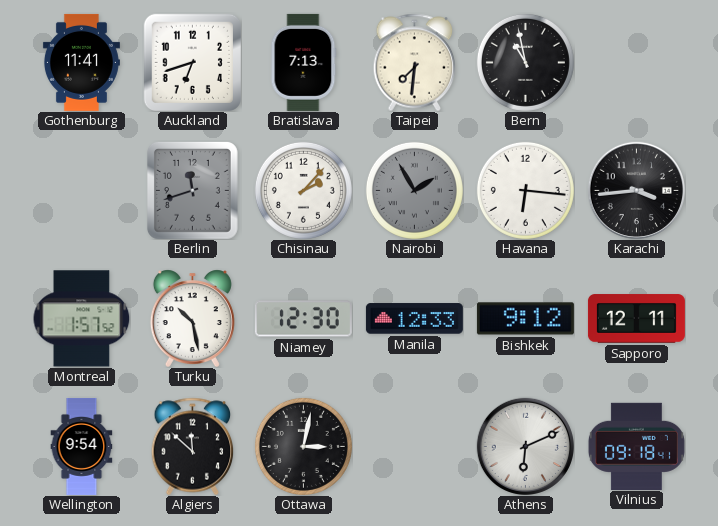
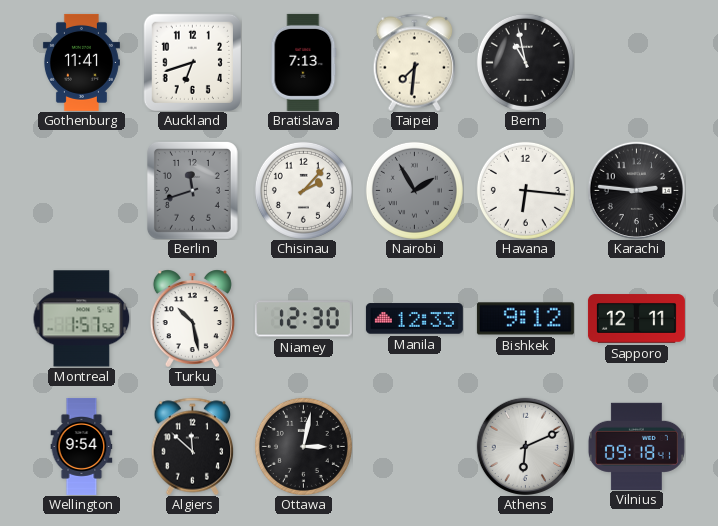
Karachi: 3:44 -> 2:46
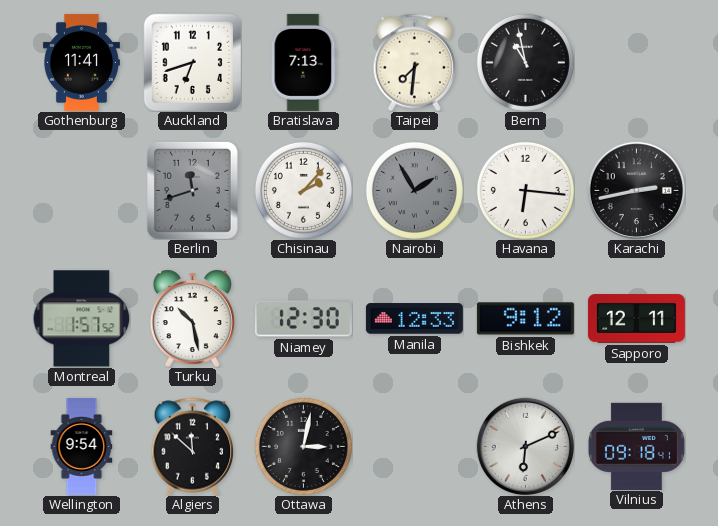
Karachi: 2:46 -> 2:43
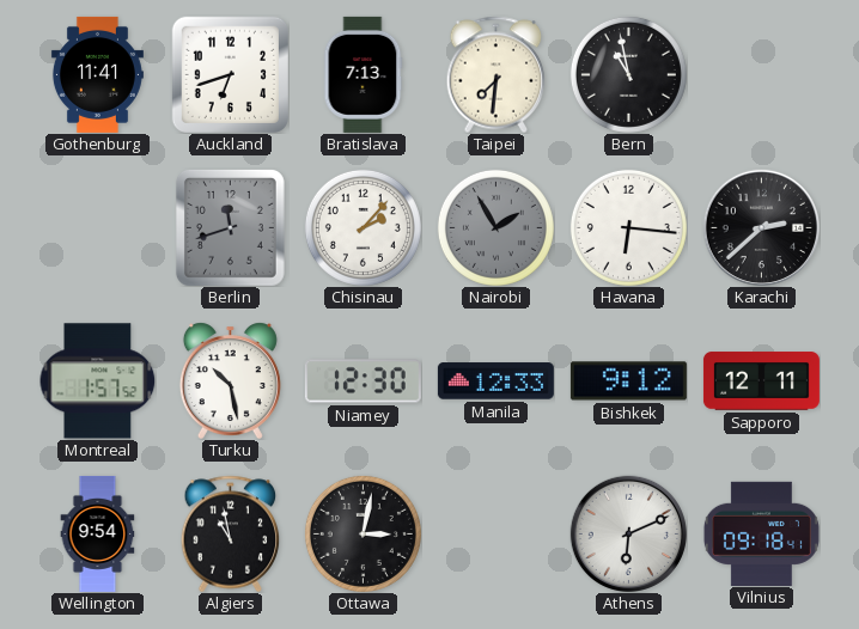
Karachi: 2:43 -> 2:38
Algiers: 11:52 -> 10:58
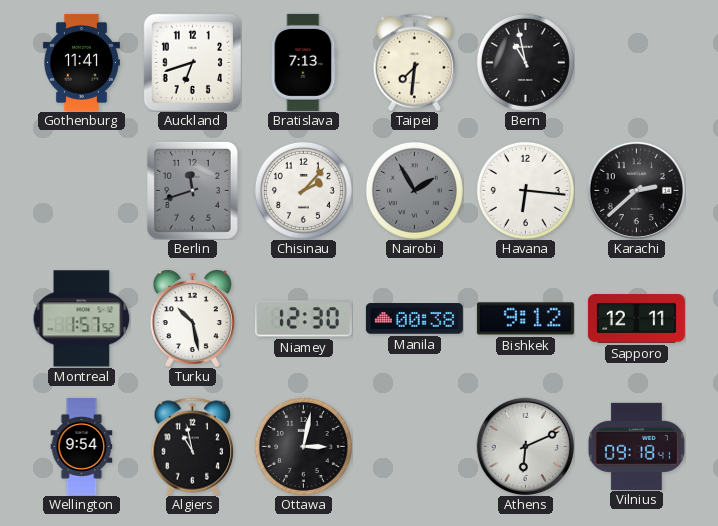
Manila: 12:33 -> 00:38
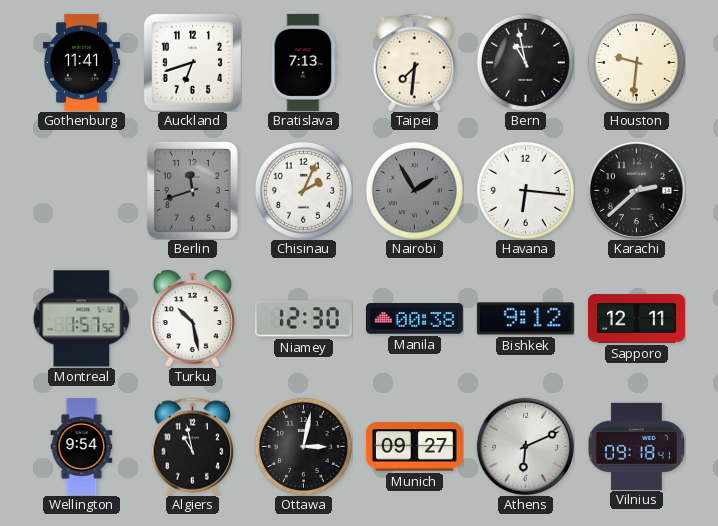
Houston: none -> 9:31
Chisinau: 2:07 -> 2:04
Munich: none -> 09:27
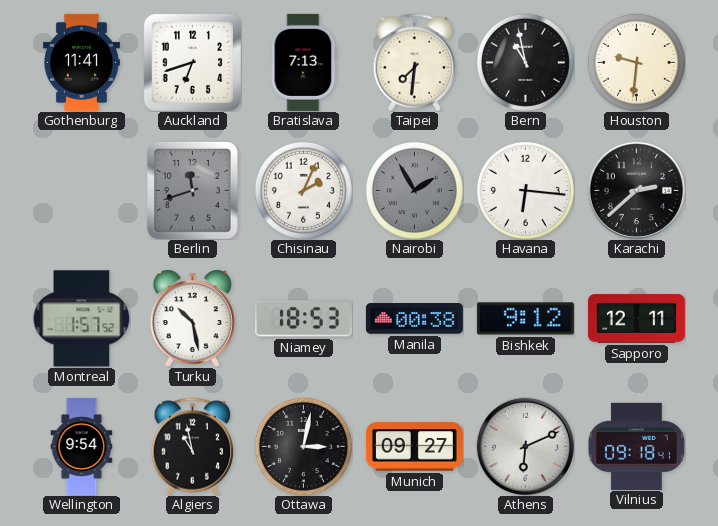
Niamey: 12:30 -> 18:53
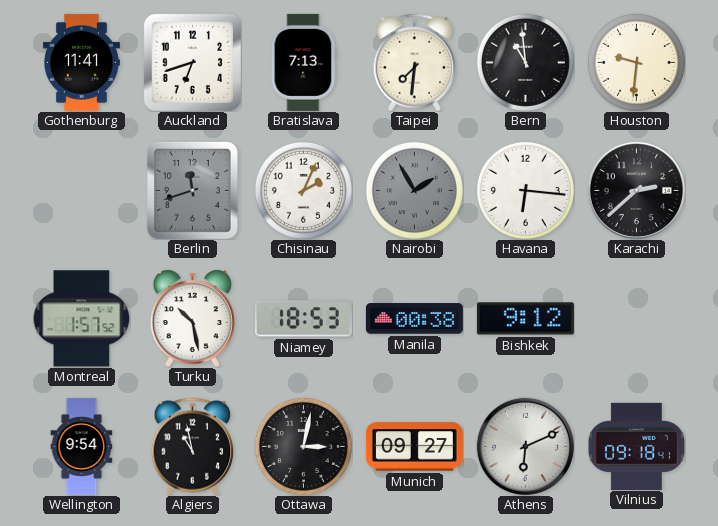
Bern: 10:58 -> 10:59
Sapporo: 12:11 -> none
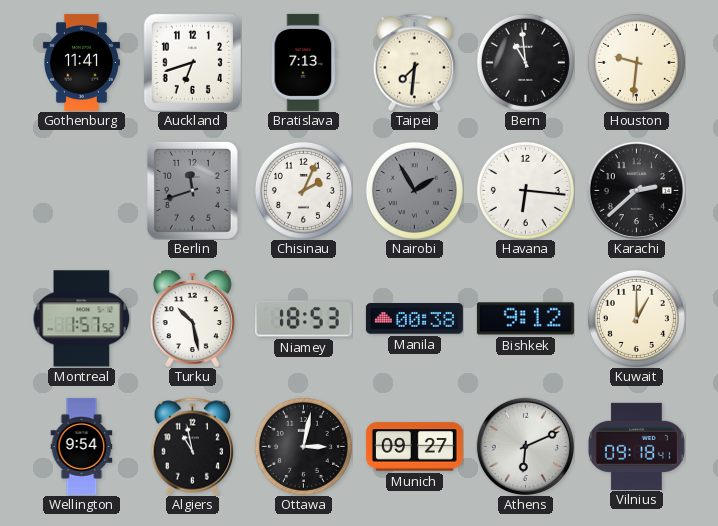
Kuwait: none -> 1:00
